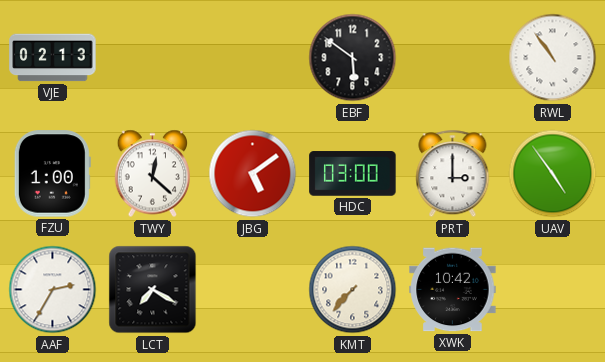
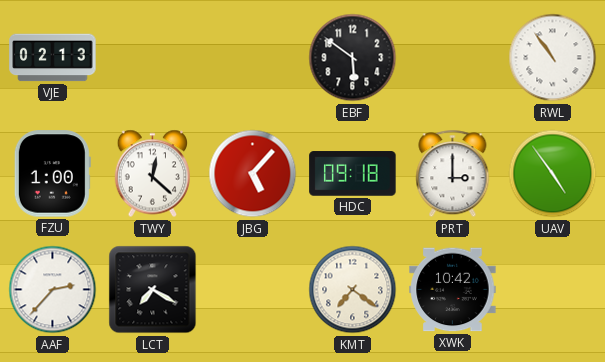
JBG: 5:09 -> 5:07
HDC: 03:00 -> 09:18
AAF: 2:35 -> 2:37
KMT: 7:37 -> 7:21
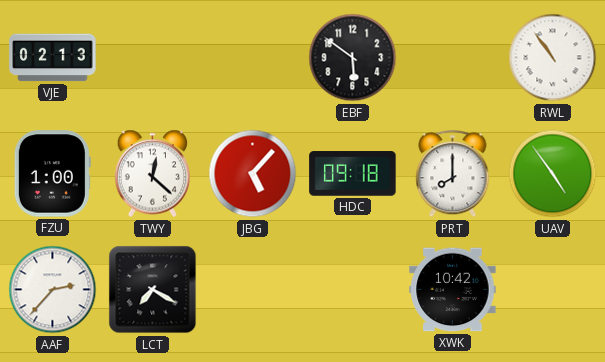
PRT: 3:00 -> 8:00
KMT: 7:21 -> none
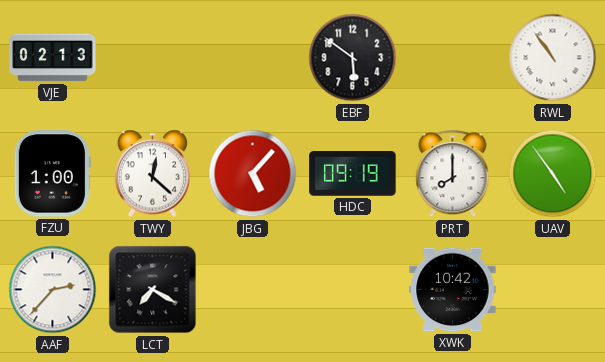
HDC: 09:18 -> 09:19
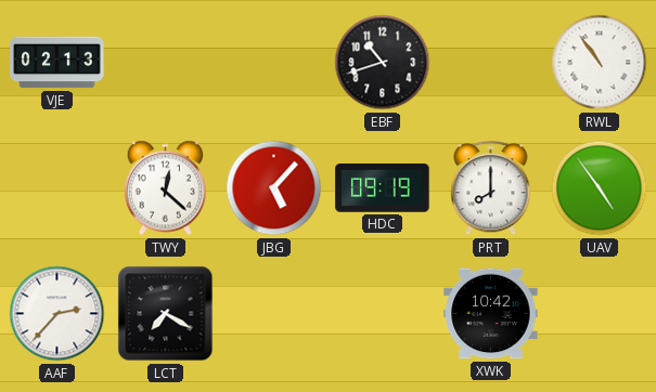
EBF: 5:51 -> 10:42
FZU: 1:00 -> none
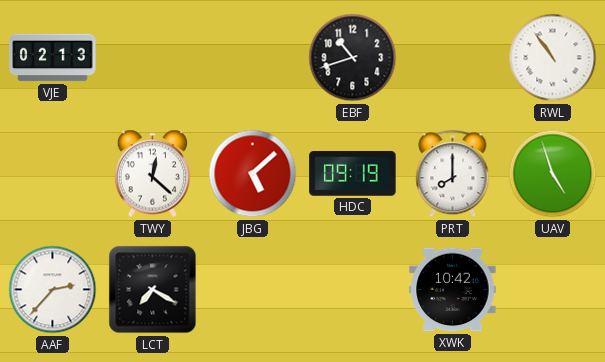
JBG: 5:07 -> 5:08
UAV: 4:54 -> 4:57
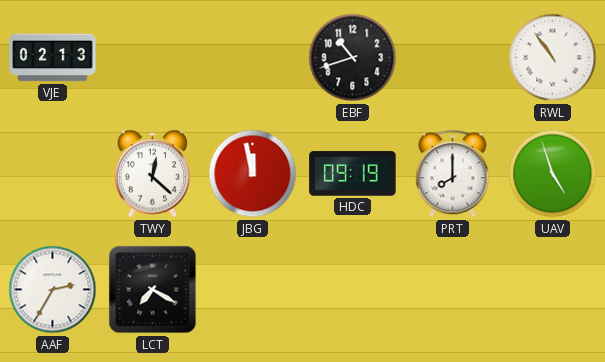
JBG: 5:08 -> 11:58
AAF: 2:37 -> 2:35
XWK: 10:42 -> none
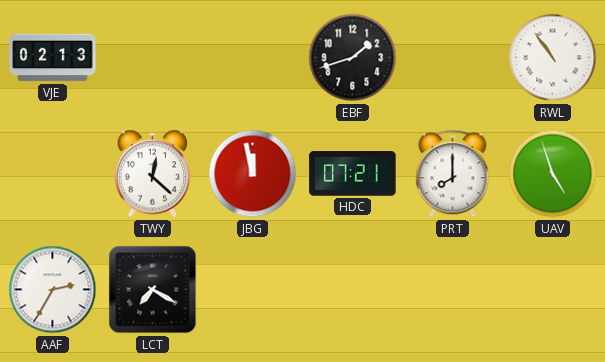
EBF: 10:42 -> 1:42
HDC: 09:19 -> 07:21
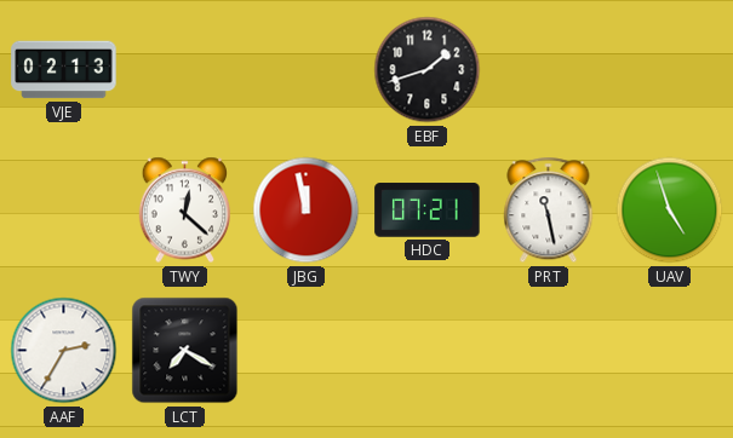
RWL: 10:54 -> none
PRT: 8:00 -> 11:28
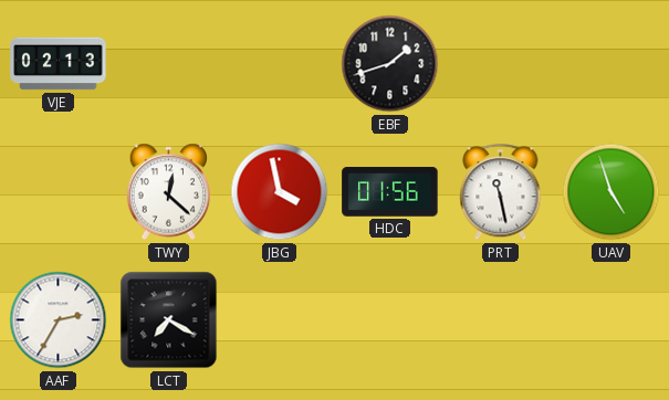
JBG: 11:58 -> 3:58
HDC: 07:21 -> 01:56
